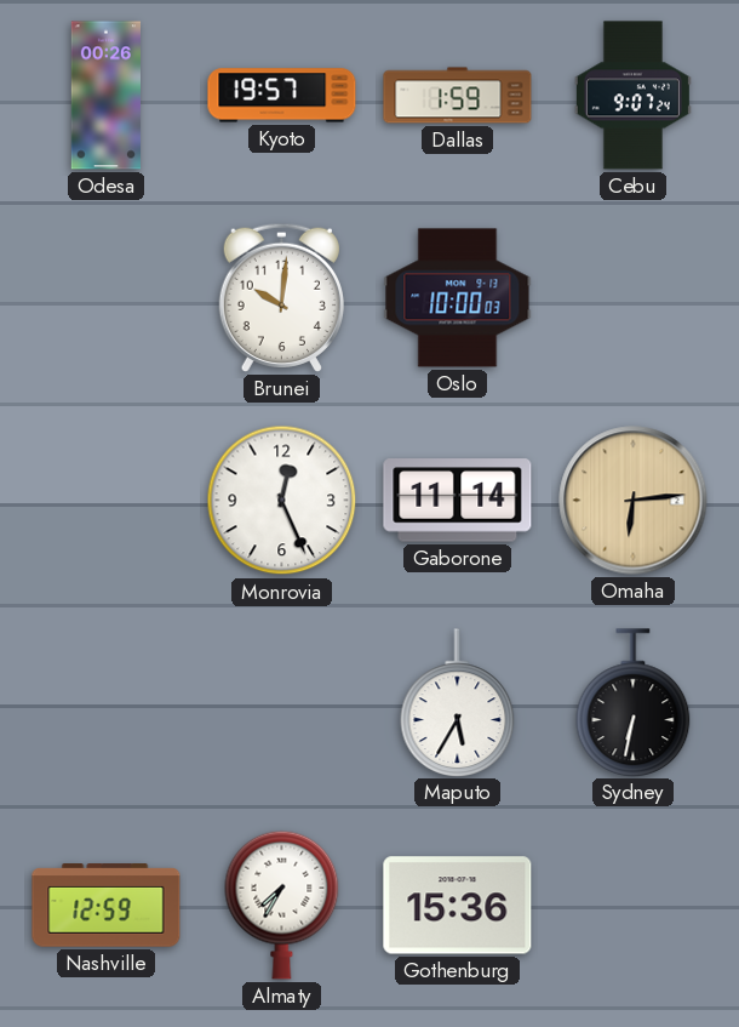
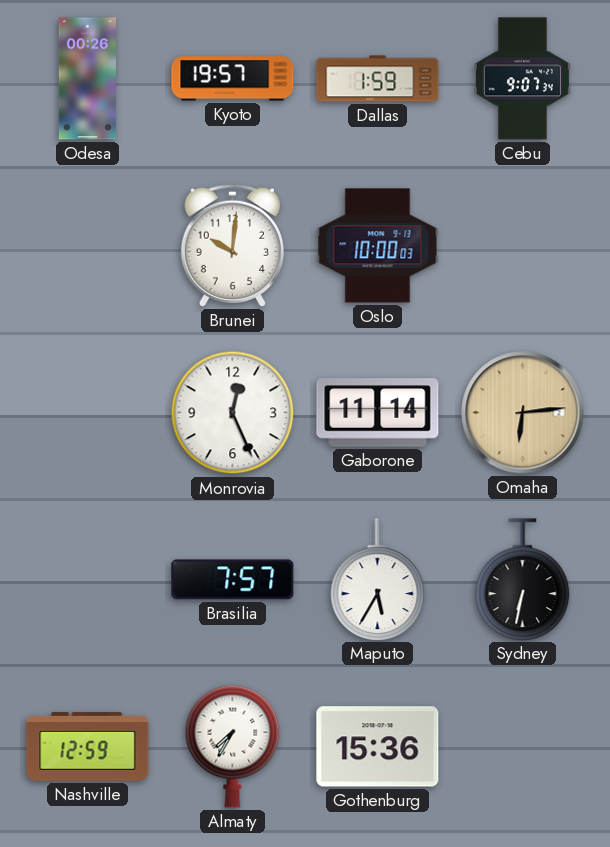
Cebu: 9:07:24 -> 9:07:34
Brasilia: none -> 7:57
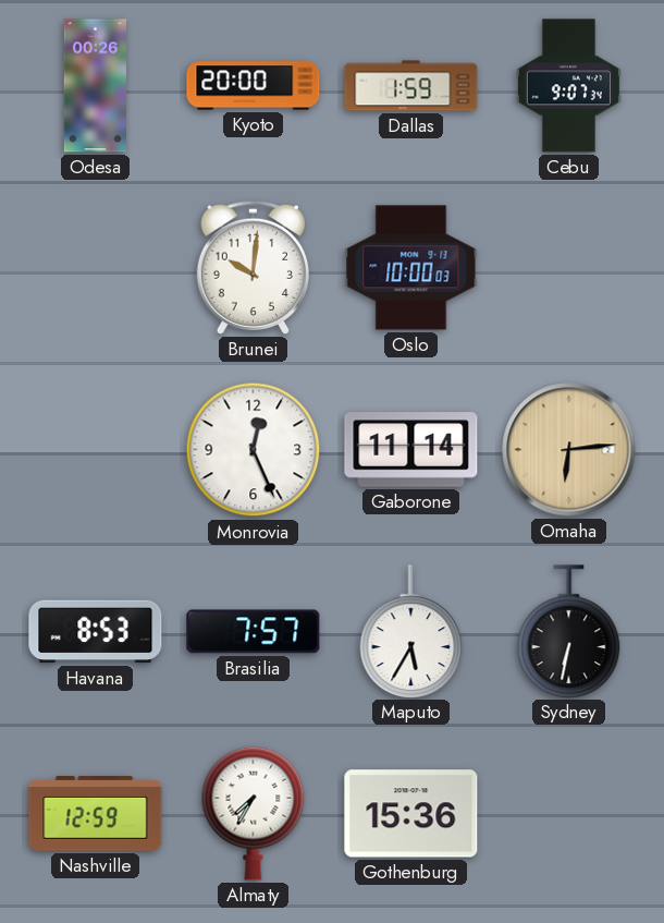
Kyoto: 19:57 -> 20:00
Havana: none -> 8:53
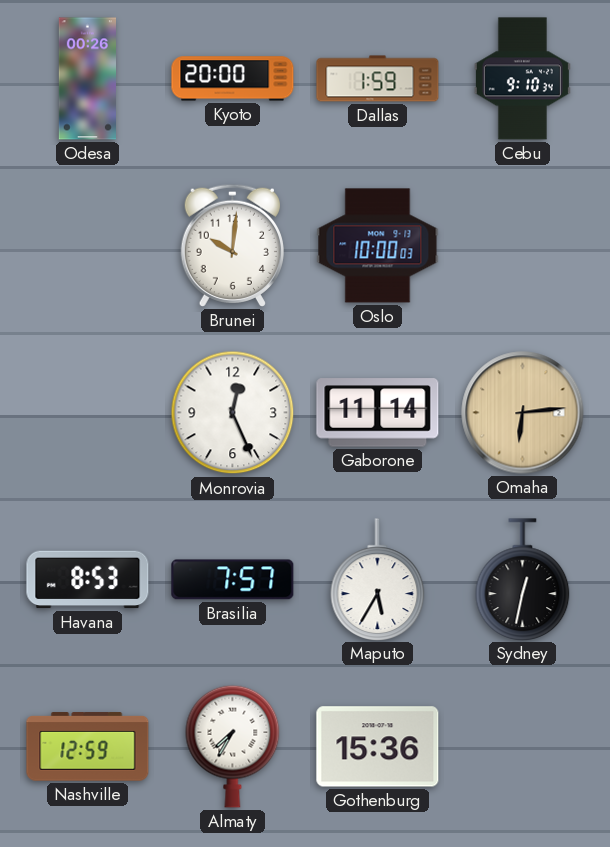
Cebu: 9:07 -> 9:10
Sydney: 6:32 -> 12:32
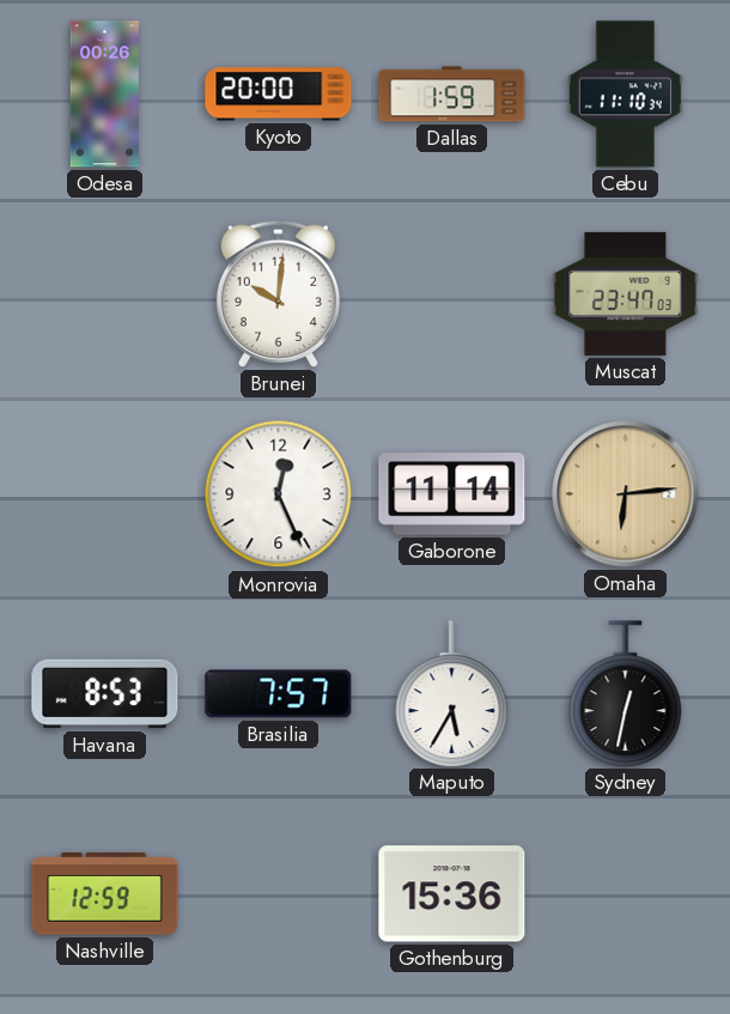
Cebu: 9:10 -> 11:10
Oslo: 10:00 -> none
Muscat: none -> 23:47
Almaty: 7:35 -> none
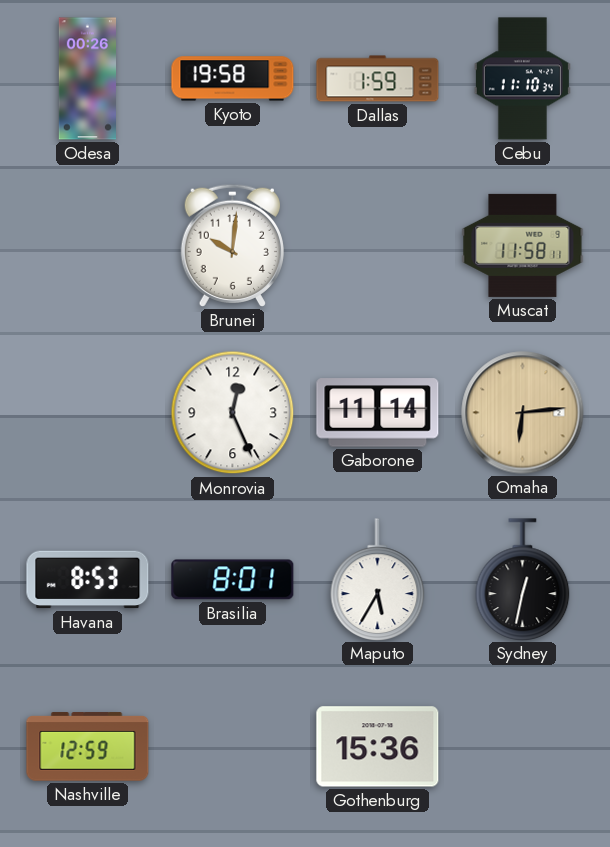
Kyoto: 20:00 -> 19:58
Muscat: 23:47 -> 11:58
Brasilia: 7:57 -> 8:01
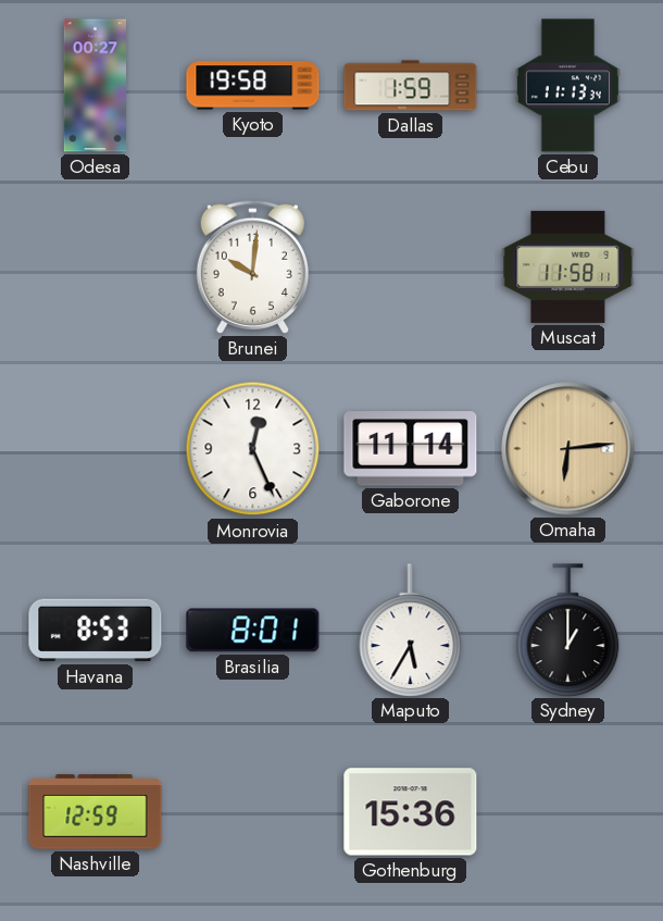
Odesa: 00:26 -> 00:27
Cebu: 11:10 -> 11:13
Sydney: 12:32 -> 1:00
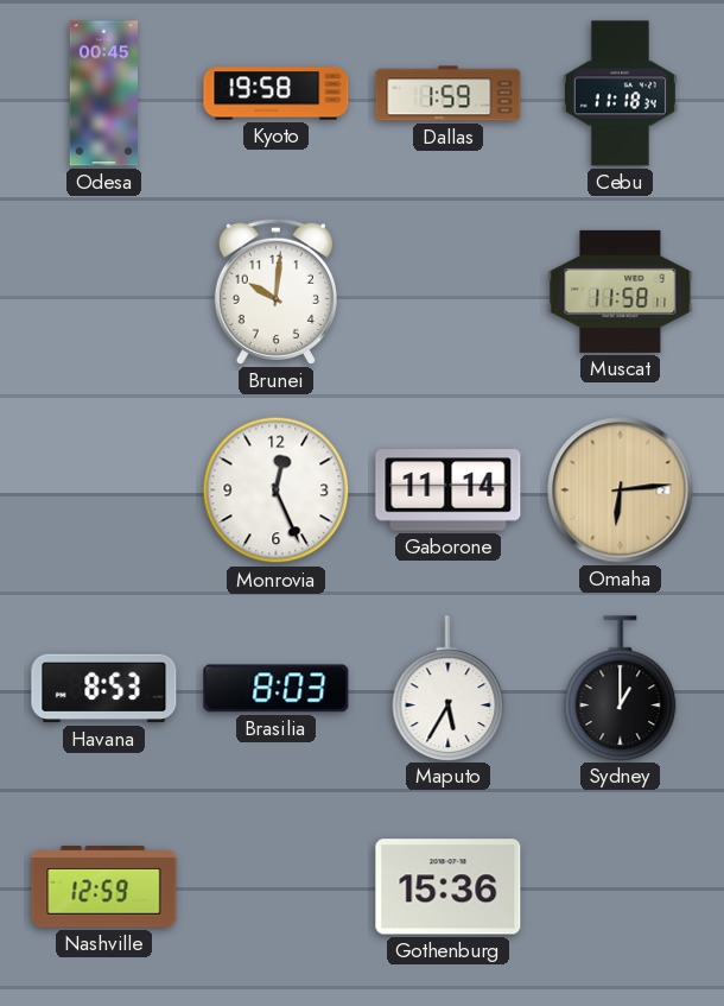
Odesa: 00:27 -> 00:45
Cebu: 11:13 -> 11:18
Brasilia: 8:01 -> 8:03
